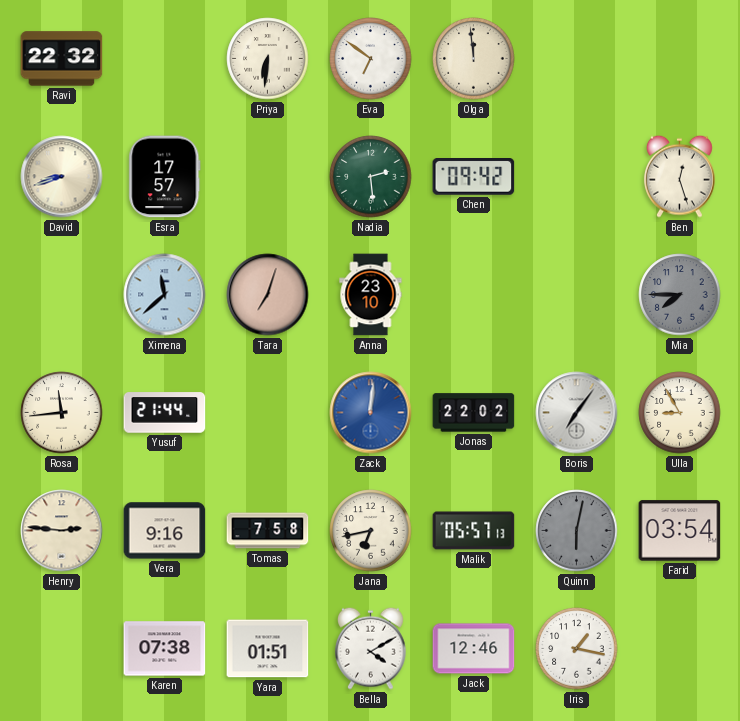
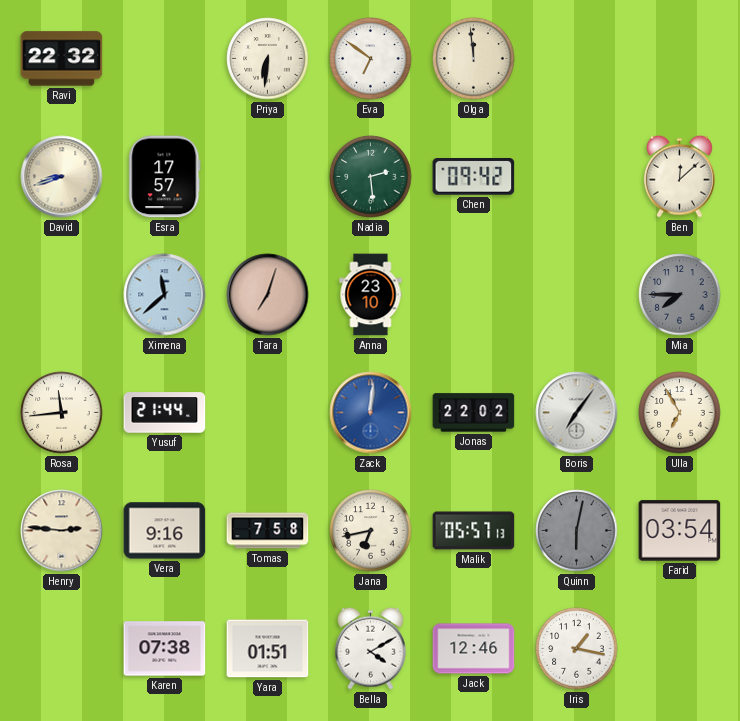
Ben: 12:27 -> 12:08
Ulla: 8:55 -> 6:55
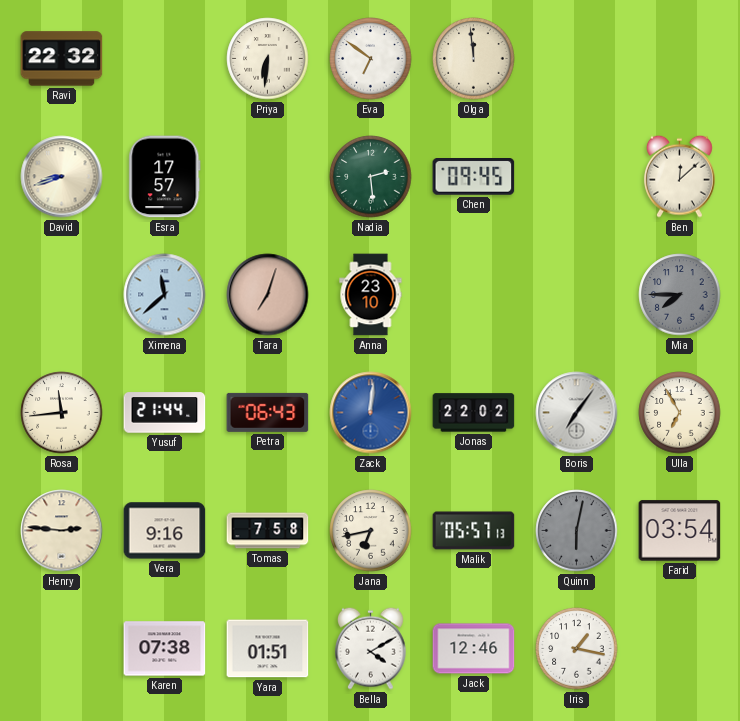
Chen: 09:42 -> 09:45
Petra: none -> 06:43
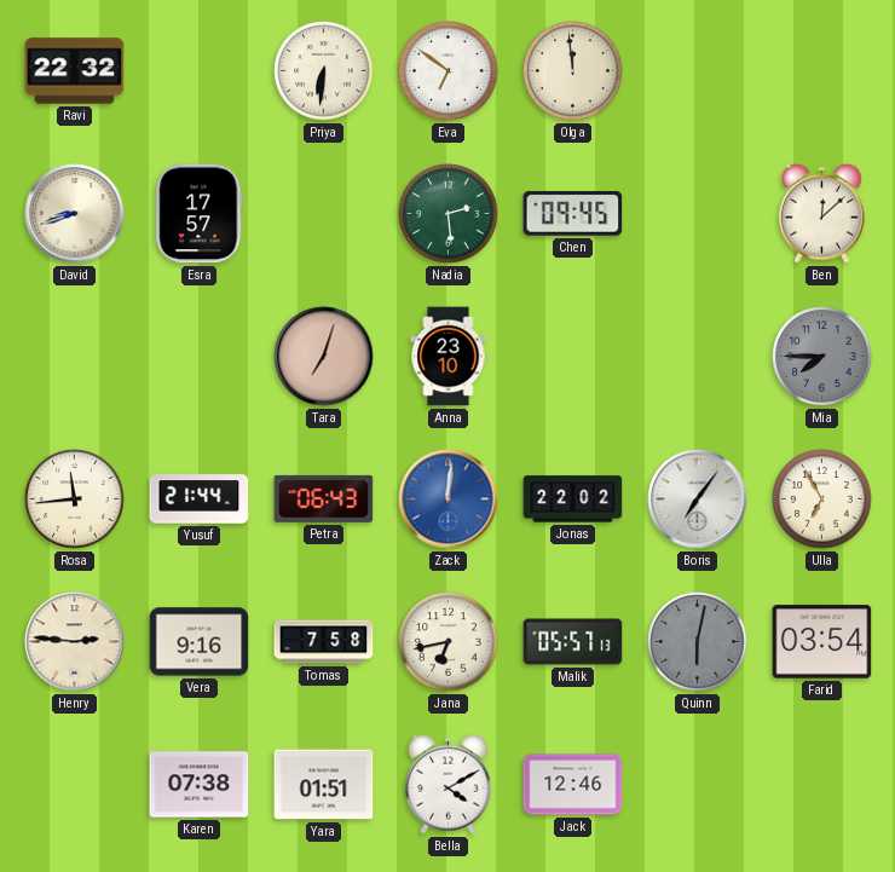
Ximena: 11:38 -> none
Iris: 1:17 -> none
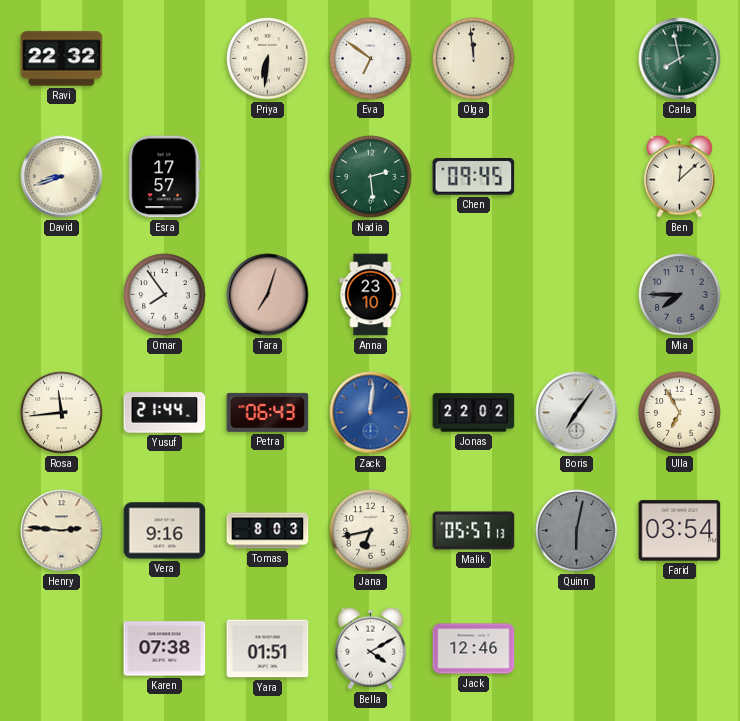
Carla: none -> 7:58
Omar: none -> 7:54
Tomas: 7:58 -> 8:03
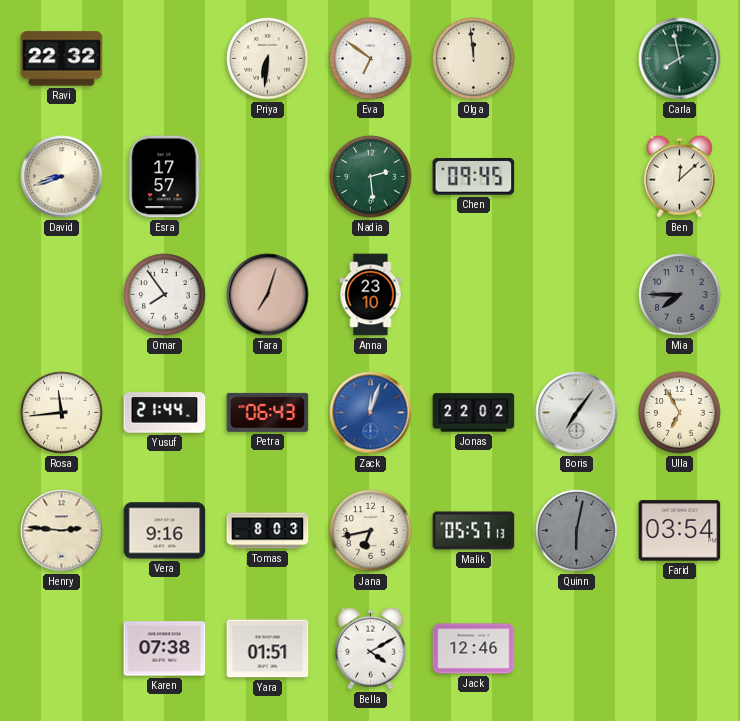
Zack: 12:01 -> 12:03
